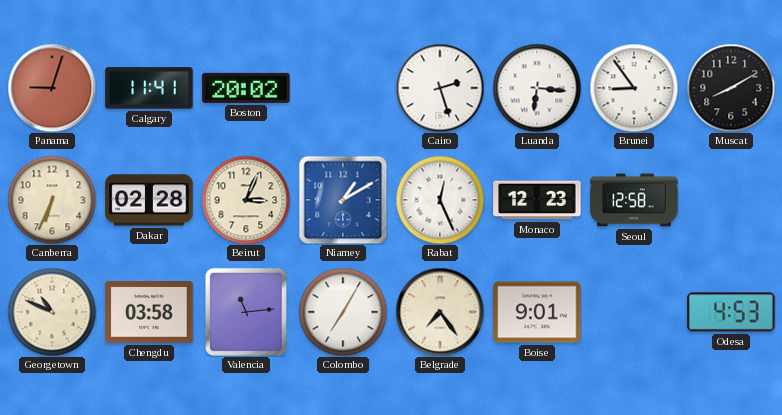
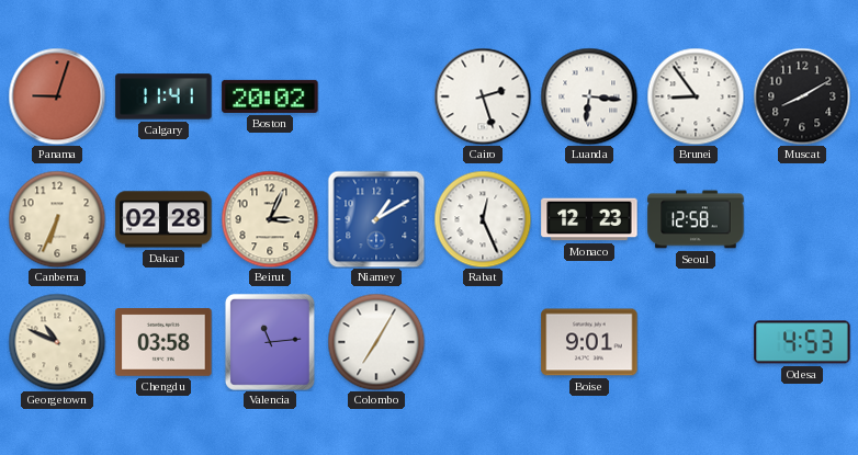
Belgrade: 7:24 -> none
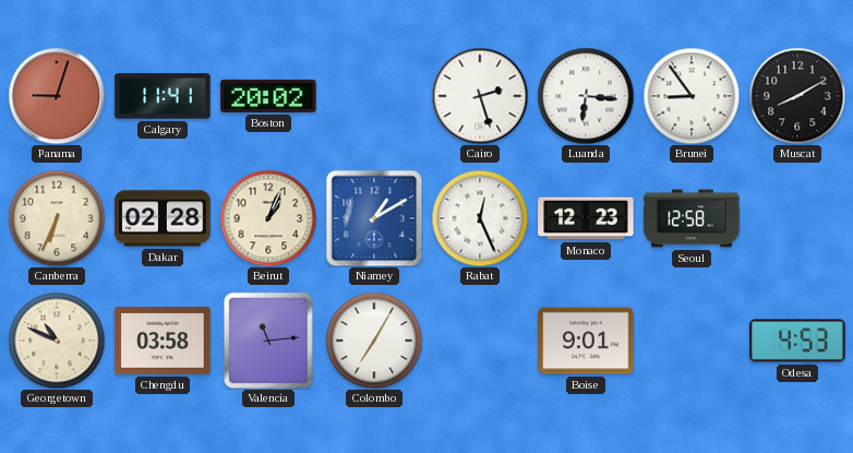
Beirut: 3:04 -> 1:04
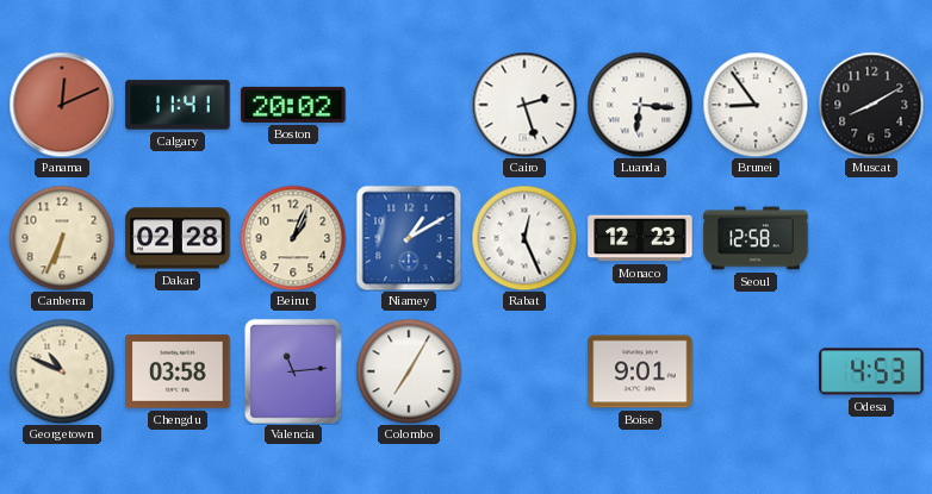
Panama: 9:03 -> 12:11
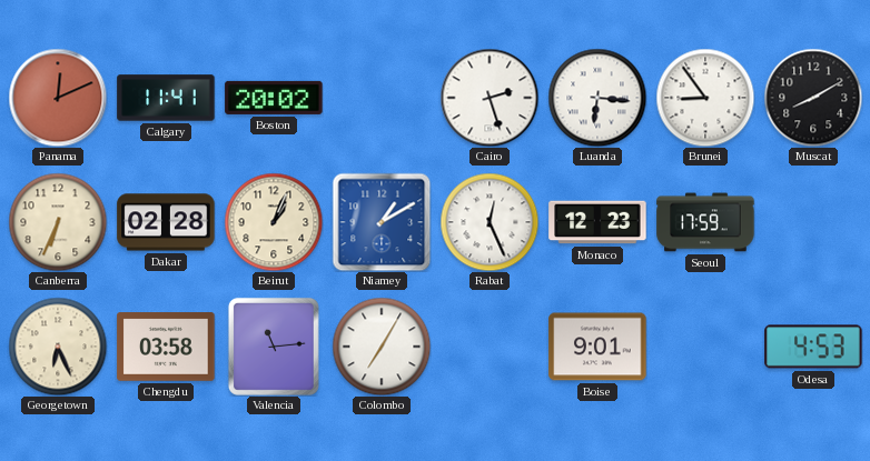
Seoul: 12:58 -> 17:59
Georgetown: 10:49 -> 6:26
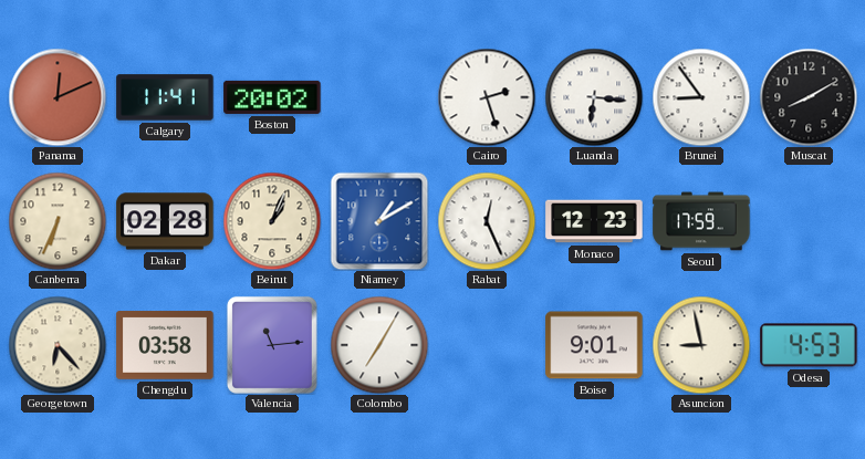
Georgetown: 6:26 -> 6:23
Asuncion: none -> 8:58
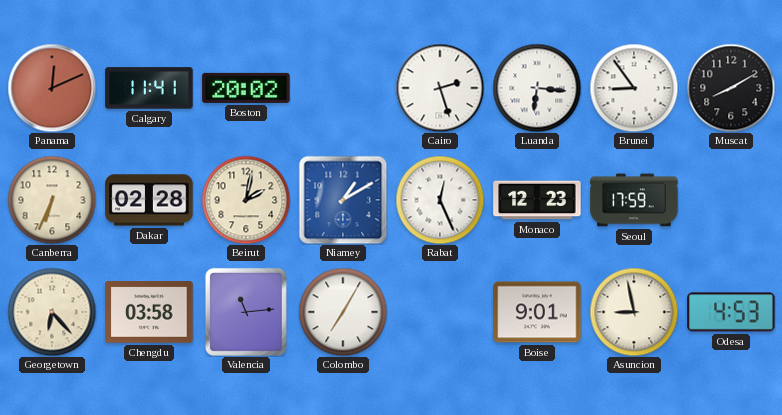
Beirut: 1:04 -> 2:02
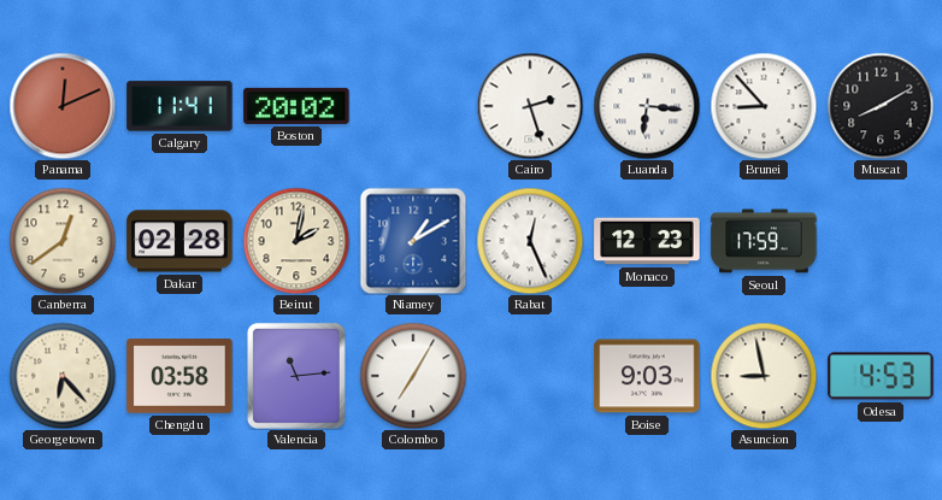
Brunei: 8:54 -> 8:53
Canberra: 6:34 -> 12:39
Boise: 9:01 -> 9:03
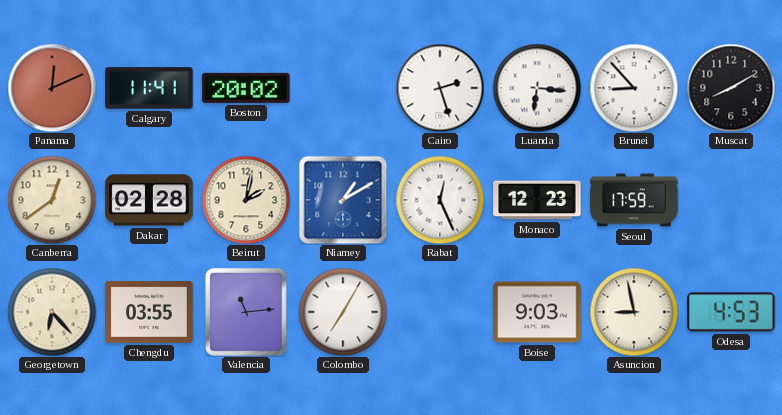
Chengdu: 03:58 -> 03:55
